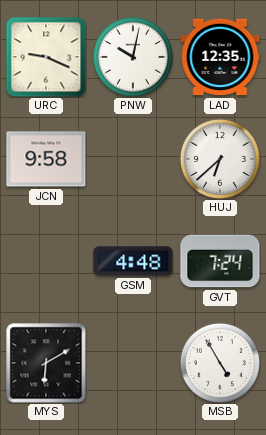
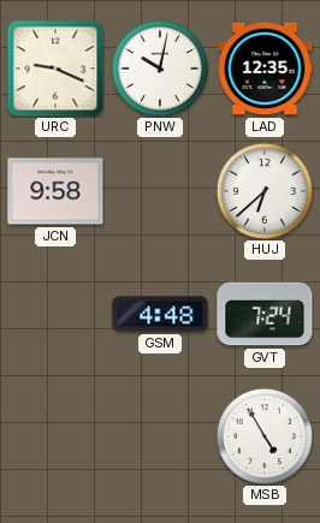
MYS: 6:10 -> none
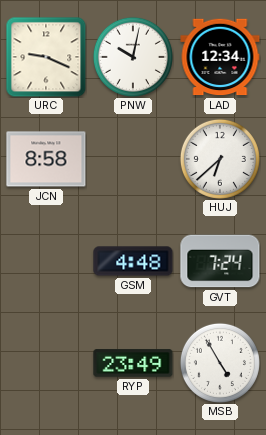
LAD: 12:35 -> 12:34
JCN: 9:58 -> 8:58
RYP: none -> 23:49
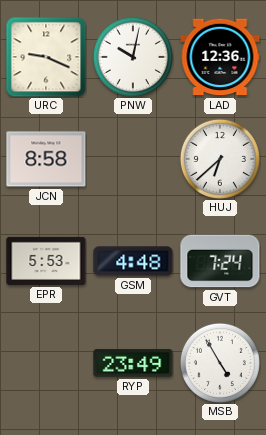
LAD: 12:34 -> 12:36
EPR: none -> 5:53
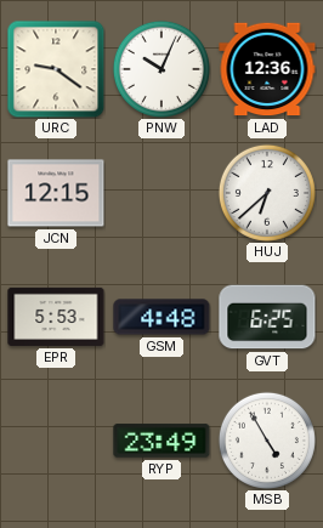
URC: 9:19 -> 9:21
PNW: 10:02 -> 10:04
JCN: 8:58 -> 12:15
GVT: 7:24 -> 6:25
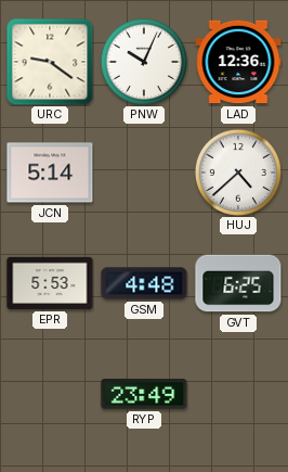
JCN: 12:15 -> 5:14
HUJ: 6:38 -> 4:38
MSB: 4:55 -> none
